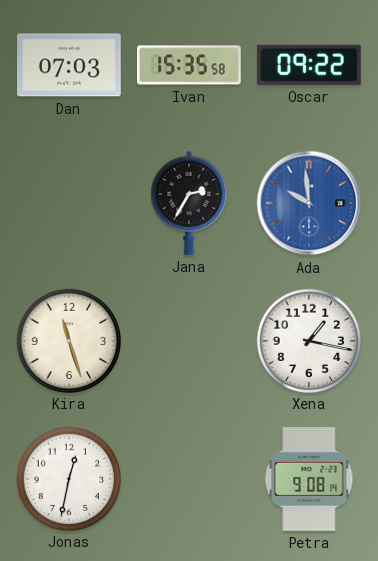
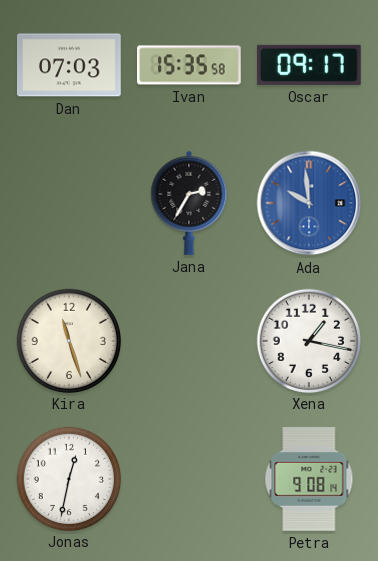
Oscar: 09:22 -> 09:17
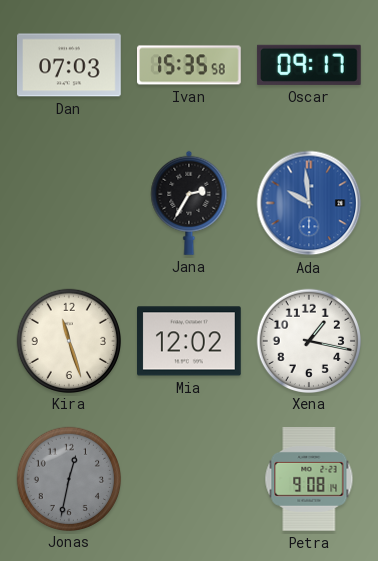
Mia: none -> 12:02
Jonas dial: white -> grey
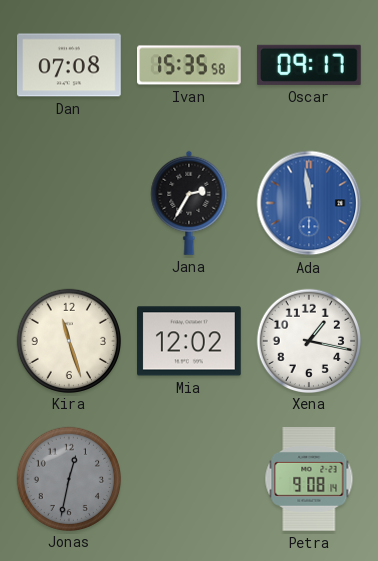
Dan: 07:03 -> 07:08
Ada: 9:59 -> 11:59
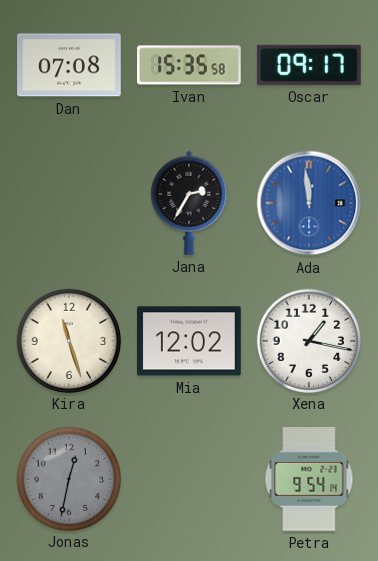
Petra: 9:08 -> 9:54
